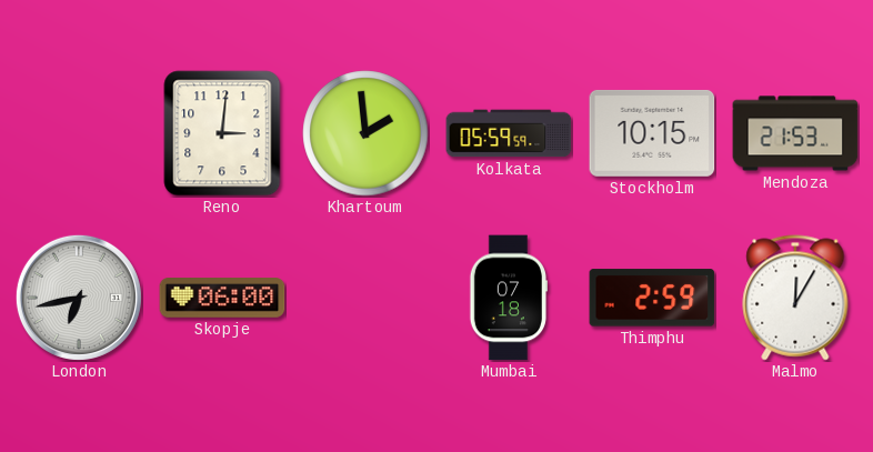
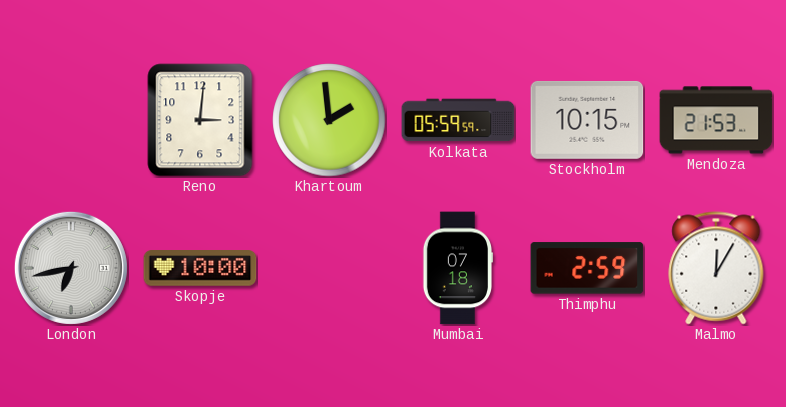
Skopje: 06:00 -> 10:00
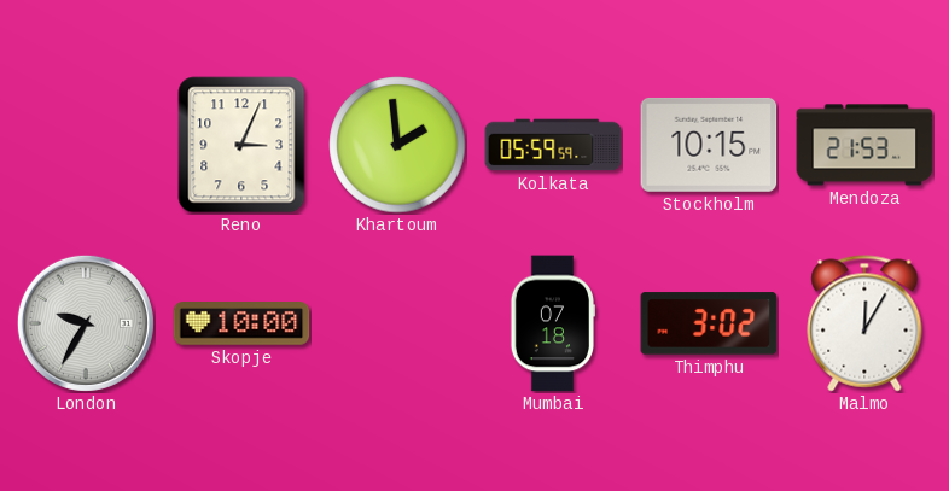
Reno: 3:01 -> 3:04
London: 6:43 -> 9:35
Thimphu: 2:59 -> 3:02
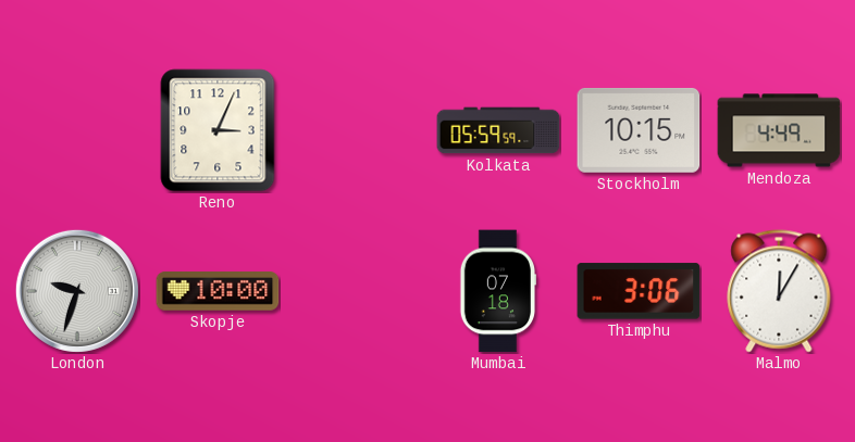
Khartoum: 1:59 -> none
Mendoza: 21:53 -> 4:49
London: 9:35 -> 9:33
Thimphu: 3:02 -> 3:06
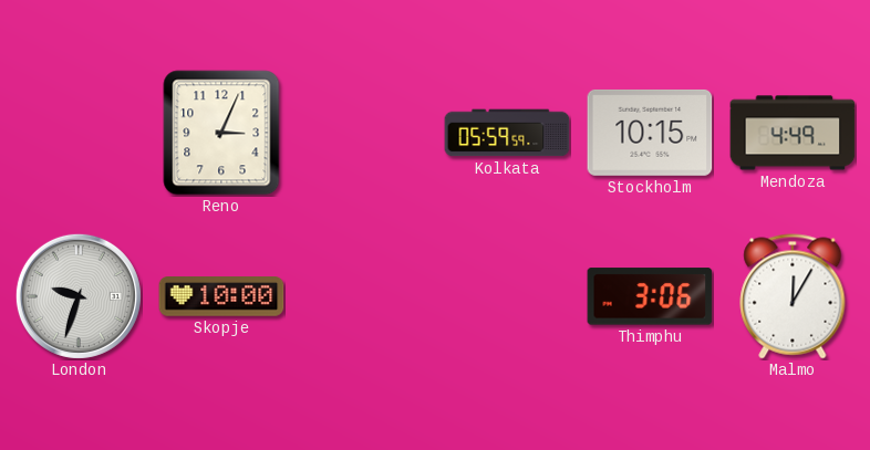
Mumbai: 07:18 -> none
